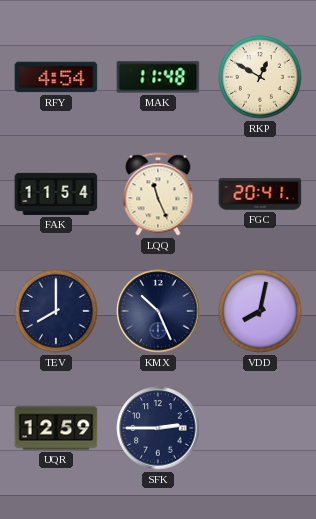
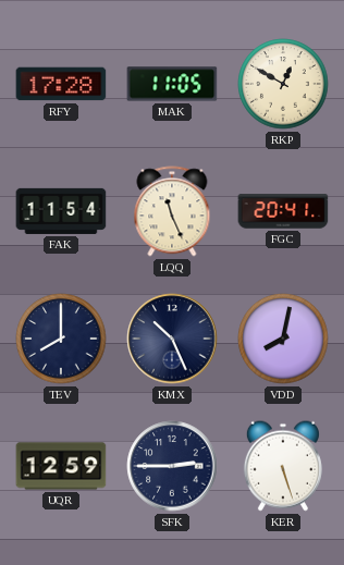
RFY: 4:54 -> 17:28
MAK: 11:48 -> 11:05
KER: none -> 5:27
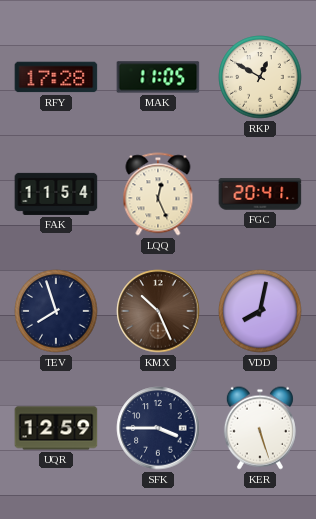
LQQ: 11:26 -> 12:26
TEV: 8:00 -> 7:57
KMX dial: navy -> brown
SFK: 2:45 -> 3:45
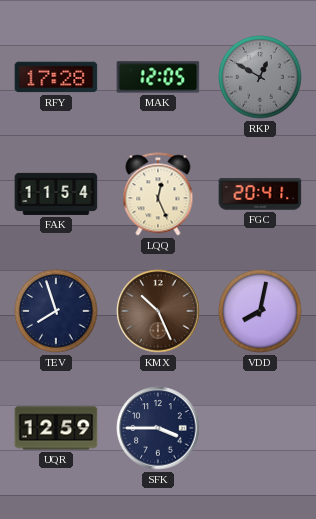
MAK: 11:05 -> 12:05
RKP dial: cream -> grey
KER: 5:27 -> none
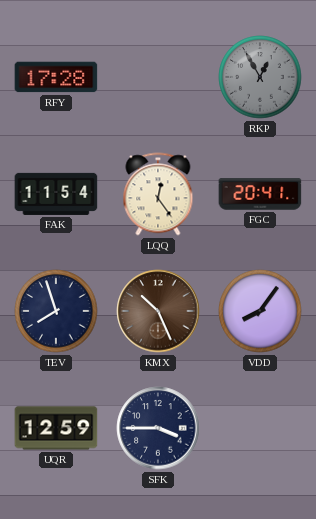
MAK: 12:05 -> none
RKP: 12:50 -> 12:55
LQQ: 12:26 -> 12:24
VDD: 8:02 -> 8:06
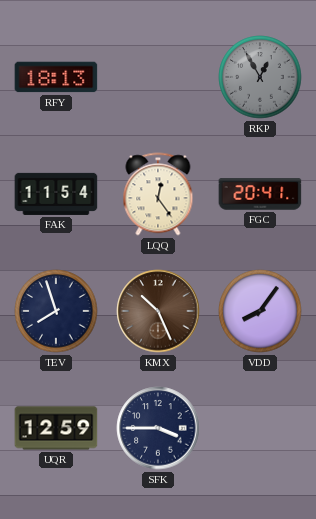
RFY: 17:28 -> 18:13
